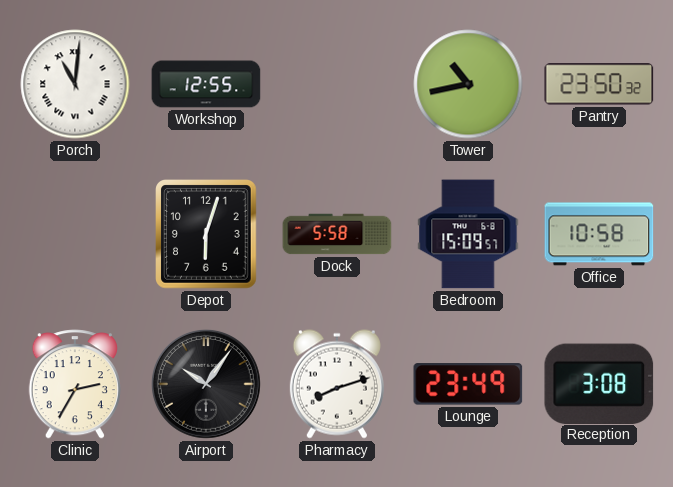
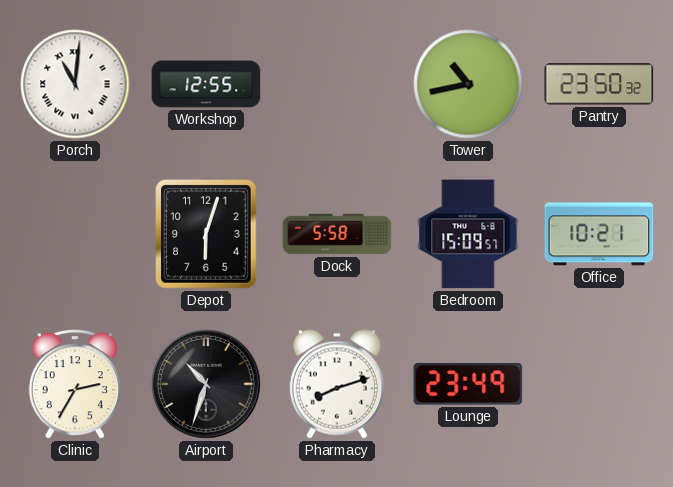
Office: 10:58 -> 10:21
Airport: 10:06 -> 10:33
Reception: 3:08 -> none
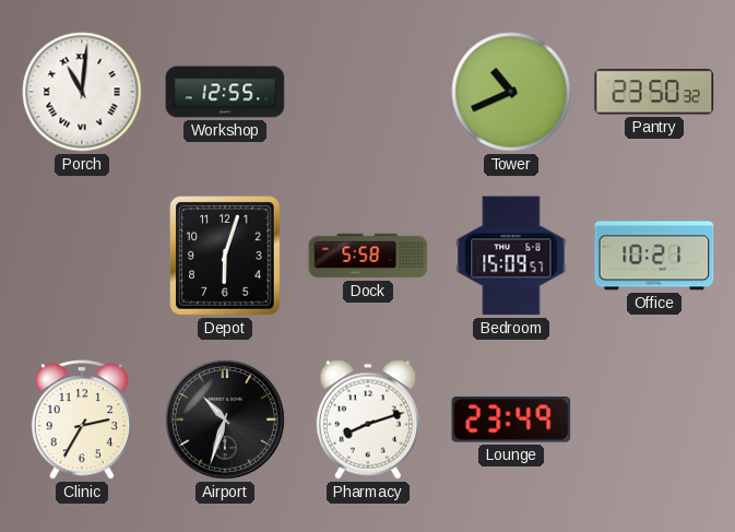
Tower: 10:43 -> 10:41
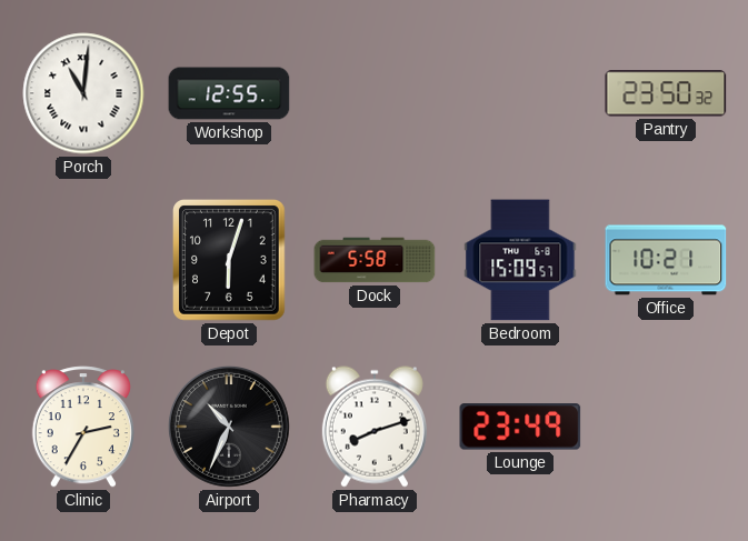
Tower: 10:41 -> none
Airport: 10:33 -> 10:34
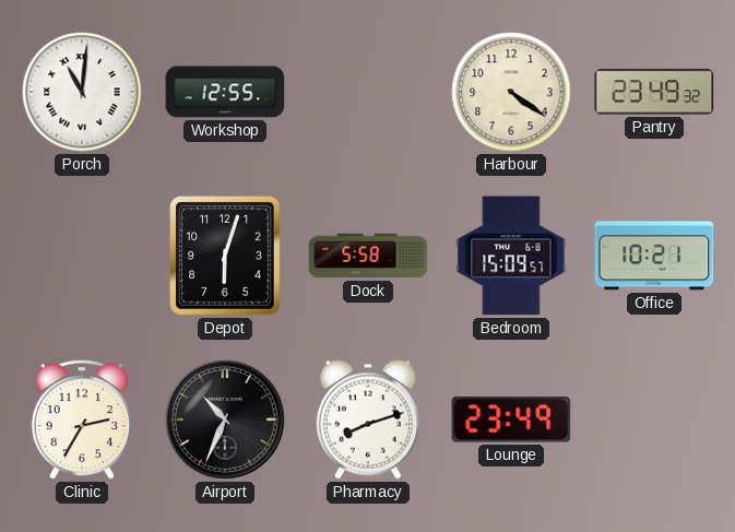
Harbour: none -> 4:21
Pantry: 23:50 -> 23:49
